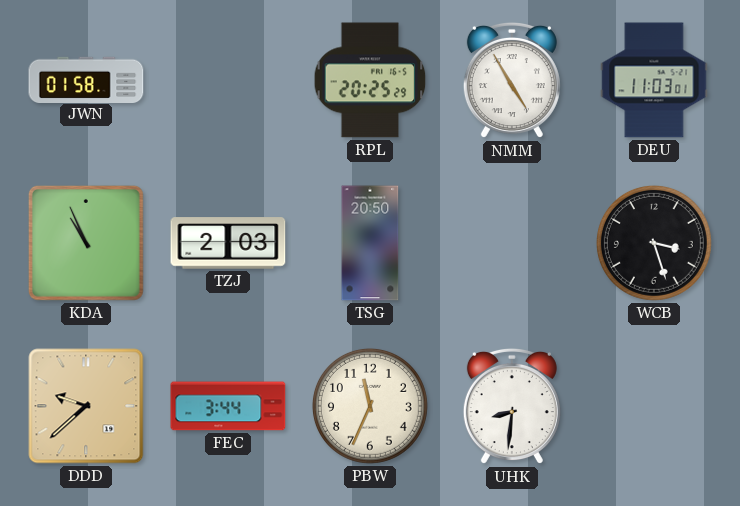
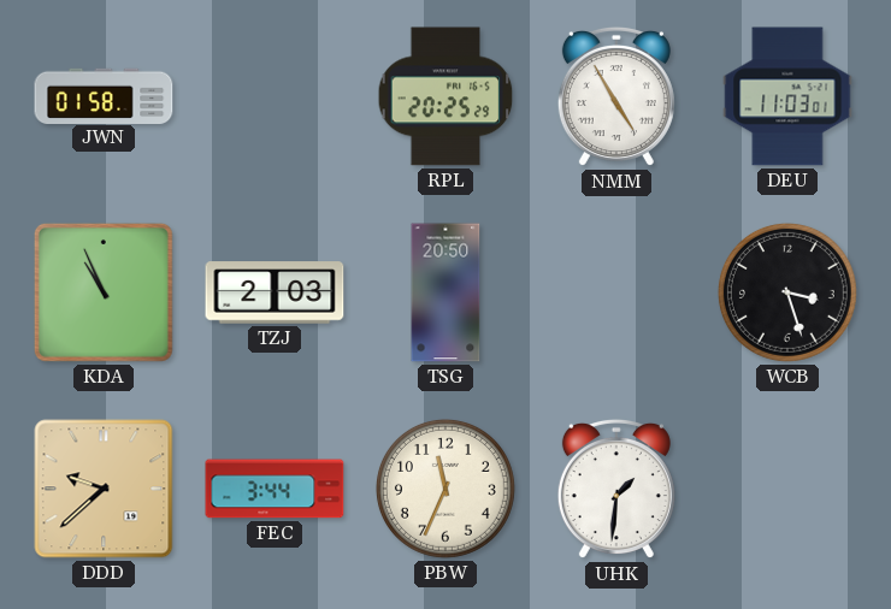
UHK: 8:31 -> 1:31
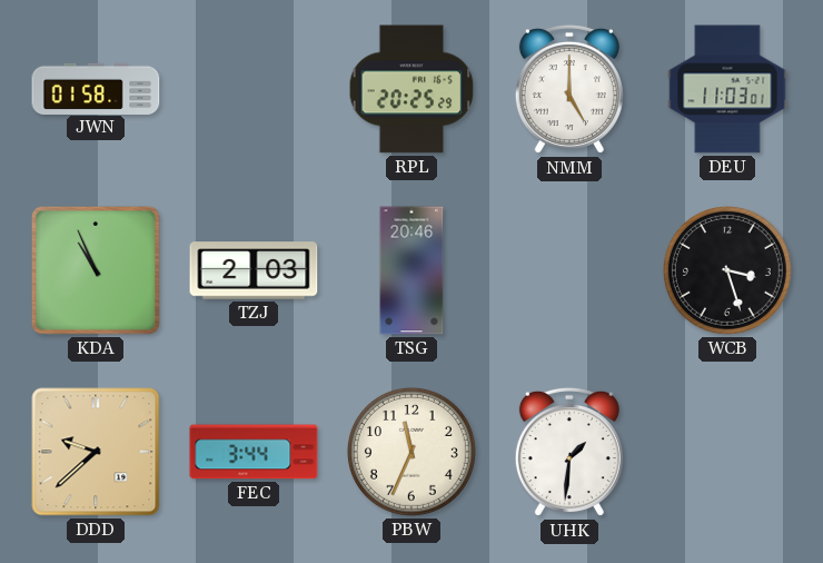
NMM: 4:55 -> 5:00
TSG: 20:50 -> 20:46
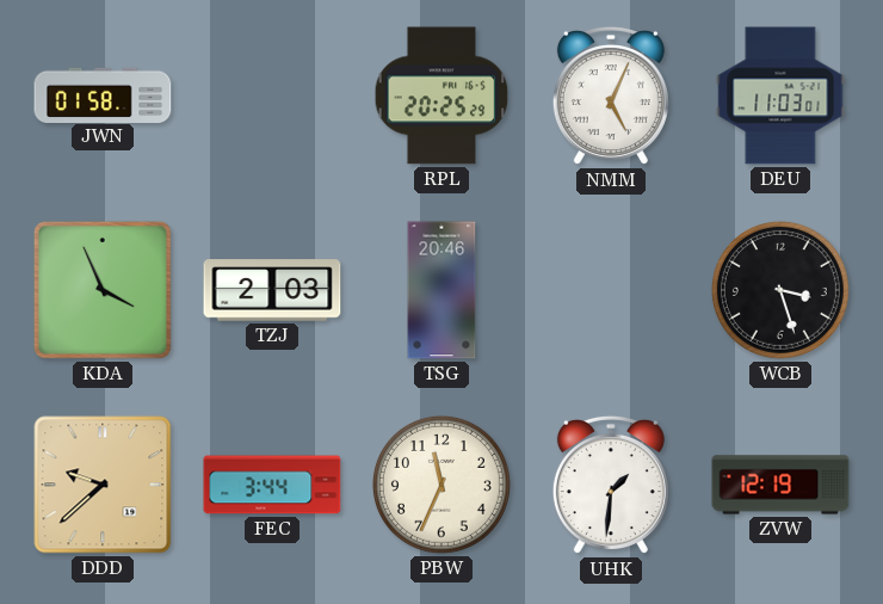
NMM: 5:00 -> 5:04
KDA: 10:56 -> 3:56
ZVW: none -> 12:19
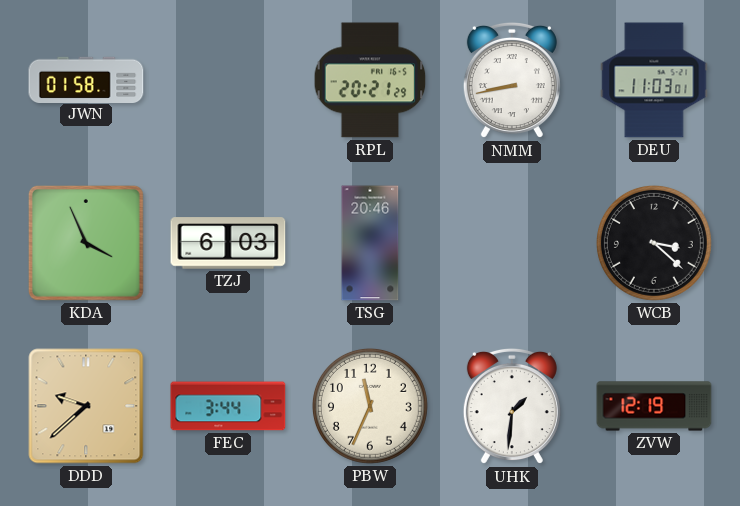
RPL: 20:25 -> 20:21
NMM: 5:04 -> 8:43
TZJ: 2:03 -> 6:03
WCB: 3:27 -> 3:22
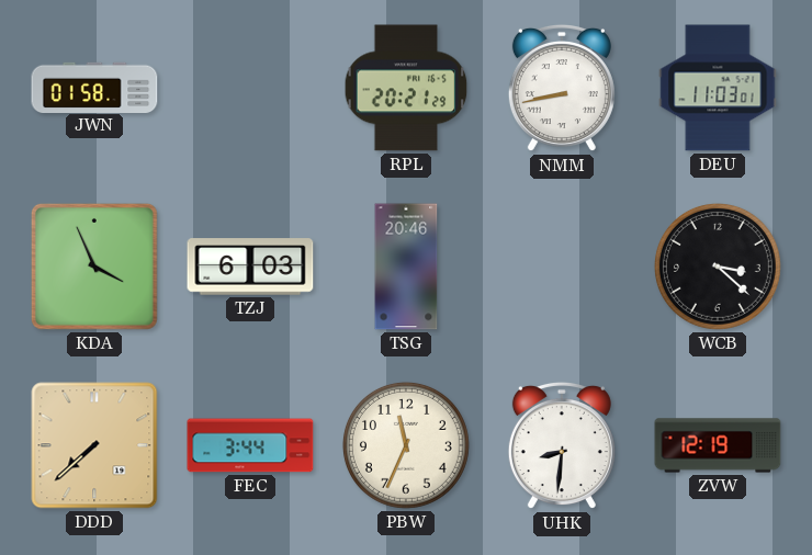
DDD: 9:38 -> 7:38
UHK: 1:31 -> 8:31
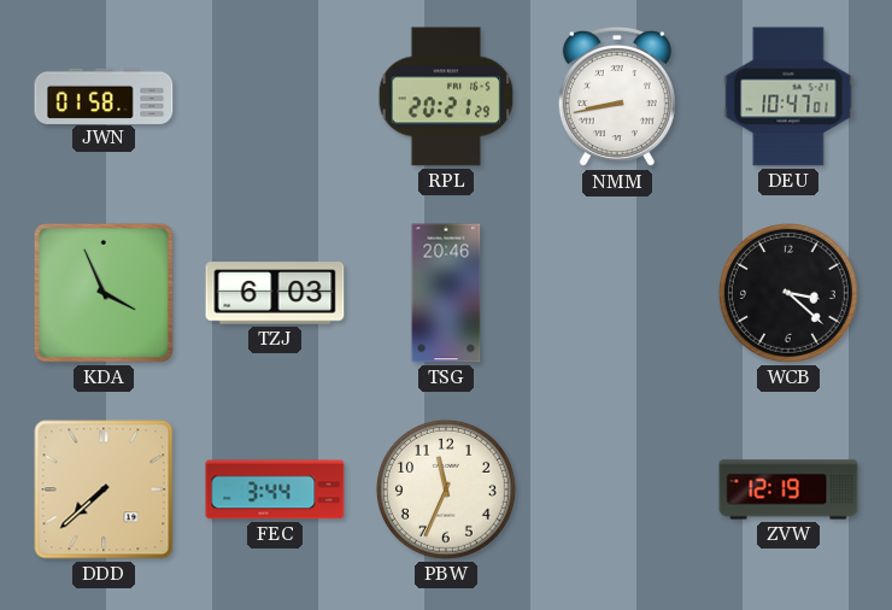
DEU: 11:03 -> 10:47
UHK: 8:31 -> none
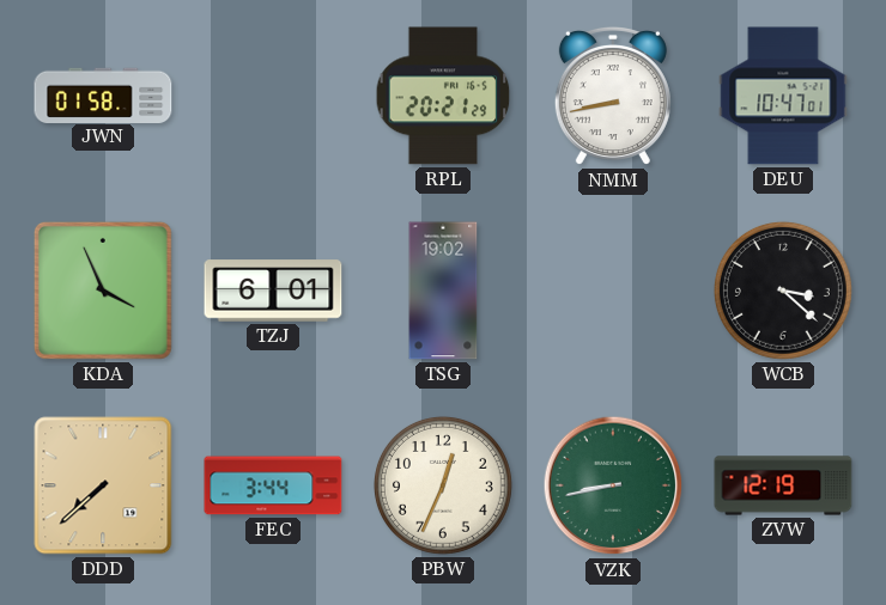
TZJ: 6:03 -> 6:01
TSG: 20:46 -> 19:02
PBW: 11:34 -> 12:34
VZK: none -> 8:43
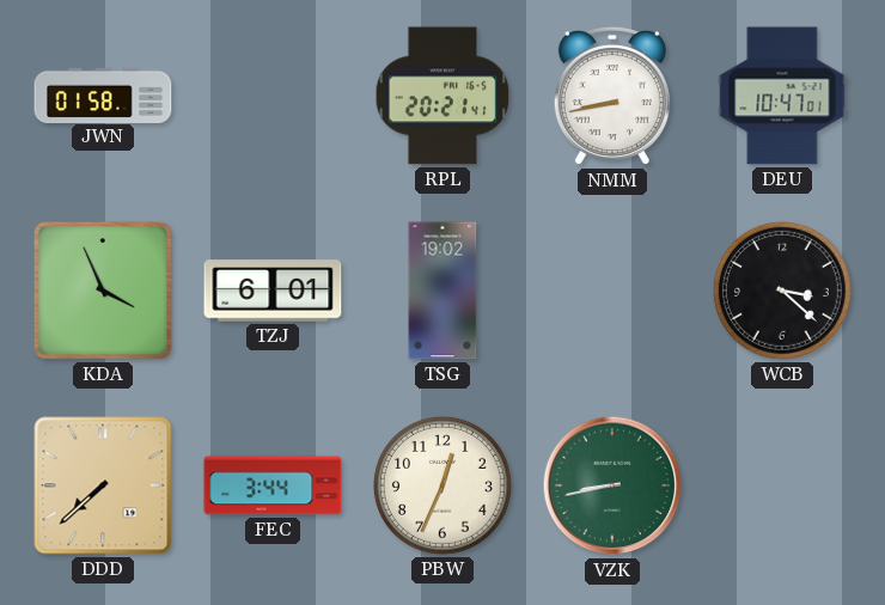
RPL: 20:21:29 -> 20:21:41
ZVW: 12:19 -> none
